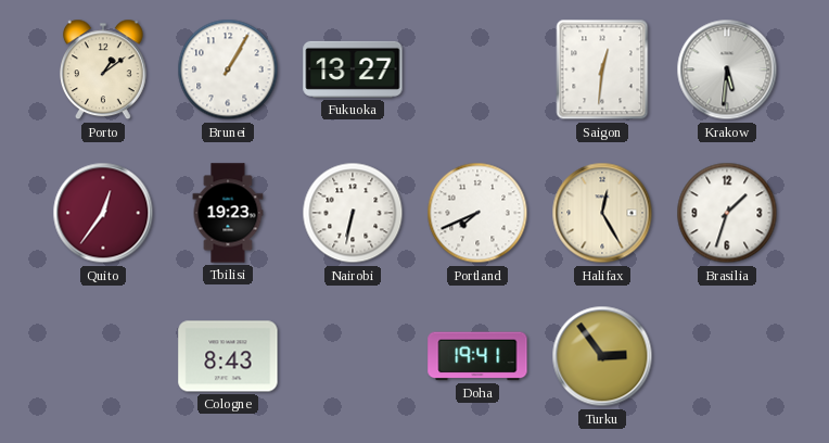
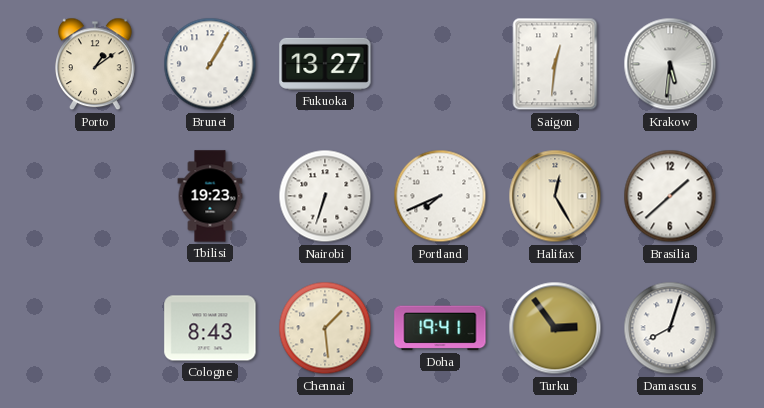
Quito: 12:36 -> none
Nairobi: 6:32 -> 6:33
Brasilia: 1:33 -> 1:38
Chennai: none -> 1:29
Damascus: none -> 8:03
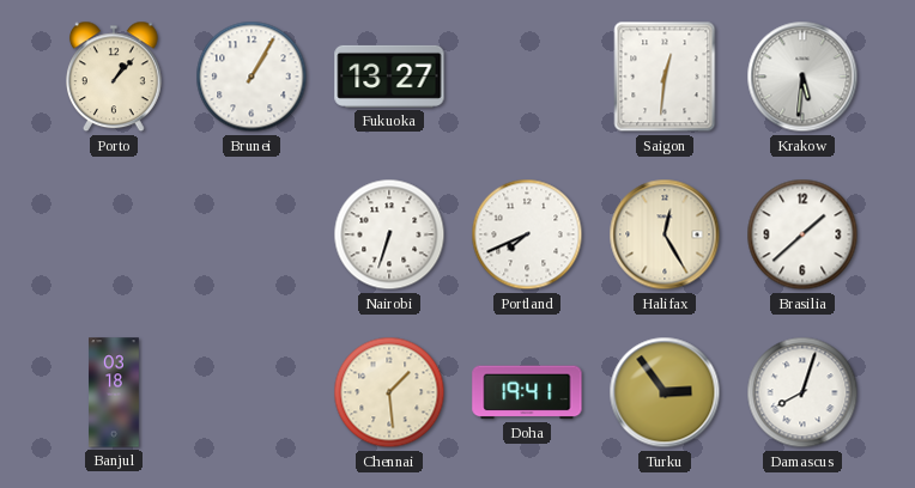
Porto: 1:09 -> 1:07
Tbilisi: 19:23 -> none
Banjul: none -> 03:18
Cologne: 8:43 -> none
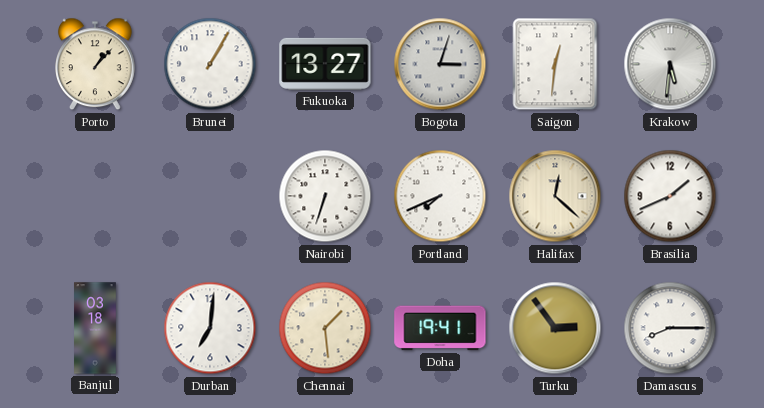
Bogota: none -> 3:03
Halifax: 12:25 -> 12:22
Brasilia: 1:38 -> 1:41
Durban: none -> 7:01
Damascus: 8:03 -> 8:15
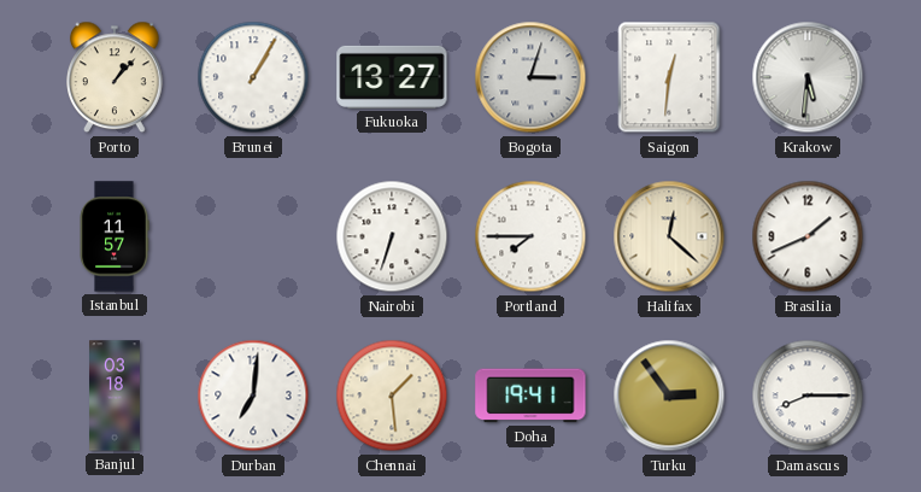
Istanbul: none -> 11:57
Portland: 7:41 -> 7:45
